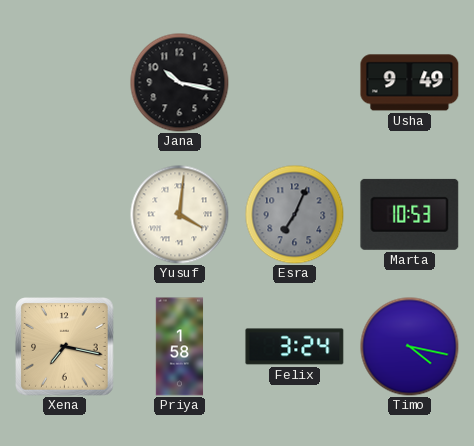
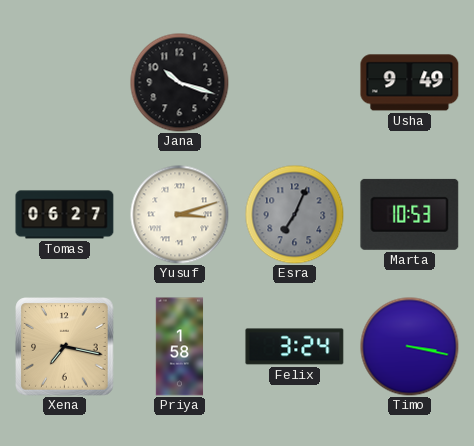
Jana: 10:17 -> 10:18
Tomas: none -> 06:27
Yusuf: 4:01 -> 3:12
Timo: 4:17 -> 3:17
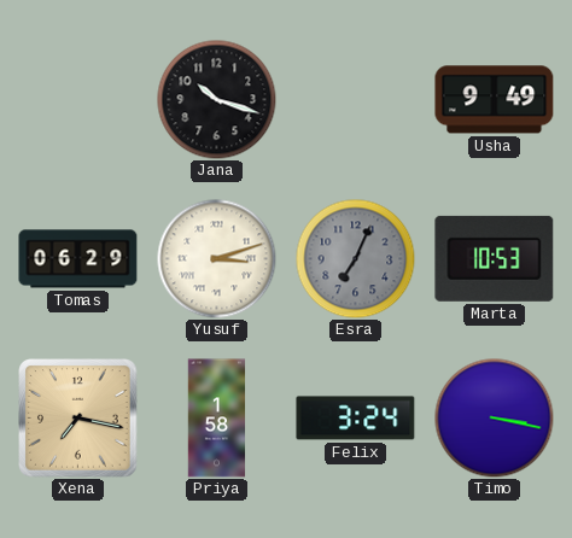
Tomas: 06:27 -> 06:29
